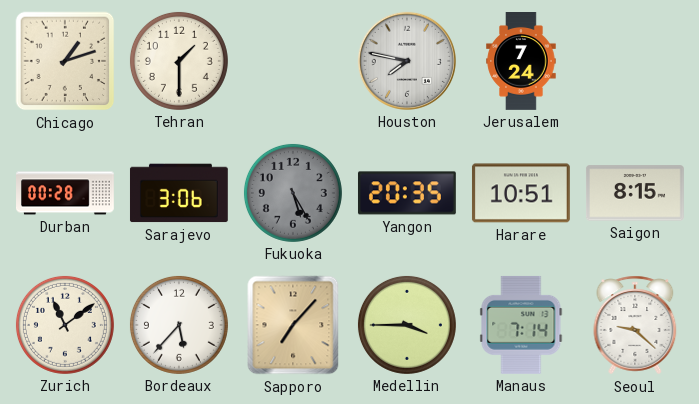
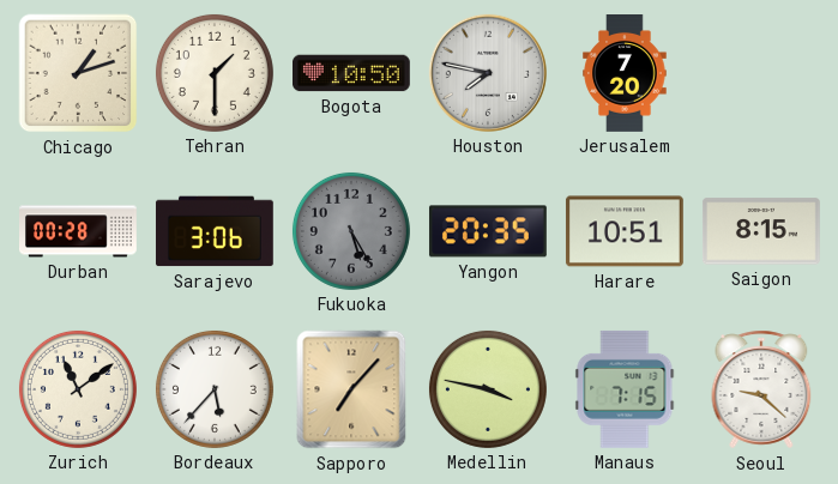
Bogota: none -> 10:50
Jerusalem: 7:24 -> 7:20
Medellin: 3:45 -> 3:47
Manaus: 7:14 -> 7:15
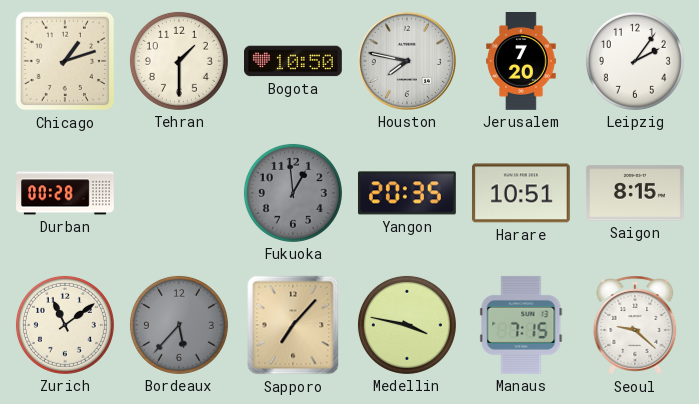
Leipzig: none -> 2:06
Sarajevo: 3:06 -> none
Fukuoka: 5:25 -> 12:59
Bordeaux dial: white -> grey
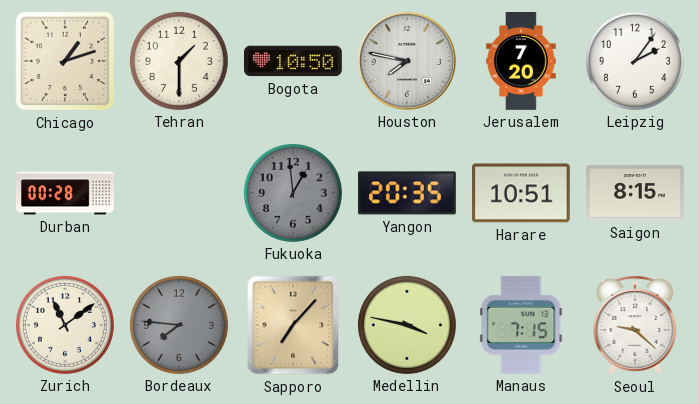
Bordeaux: 5:37 -> 7:46
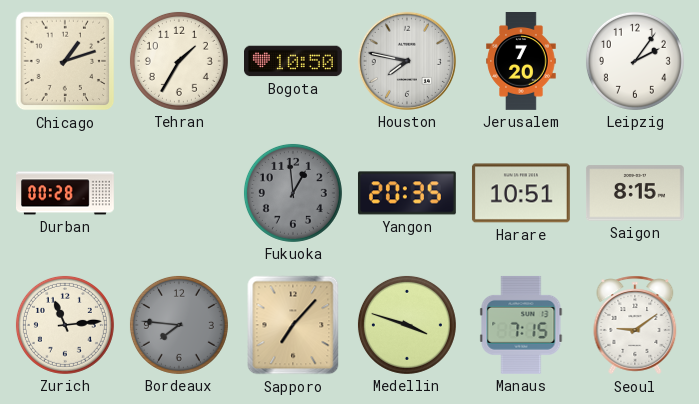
Tehran: 1:30 -> 1:35
Zurich: 11:09 -> 11:14
Medellin: 3:47 -> 3:48
Seoul: 9:22 -> 9:09
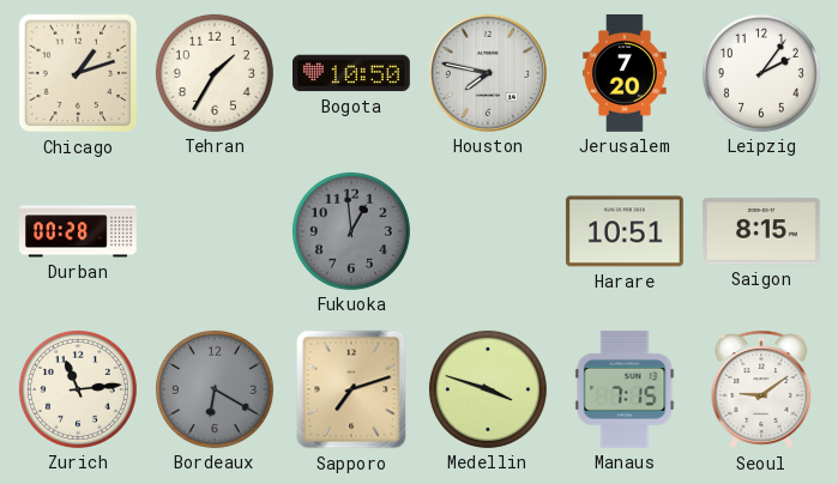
Yangon: 20:35 -> none
Bordeaux: 7:46 -> 6:20
Sapporo: 7:07 -> 7:12
